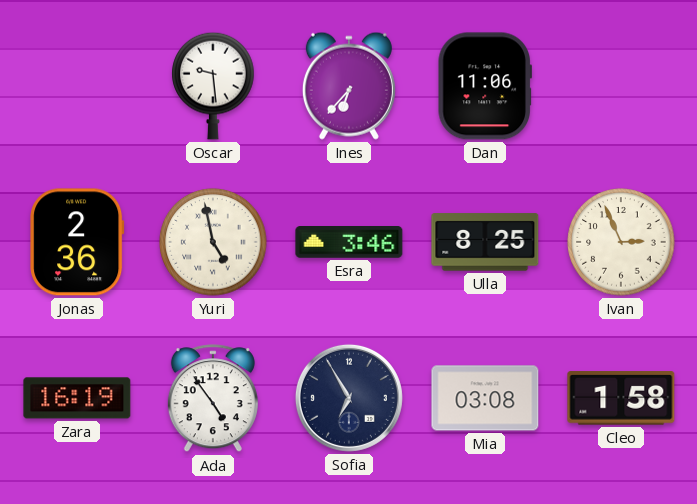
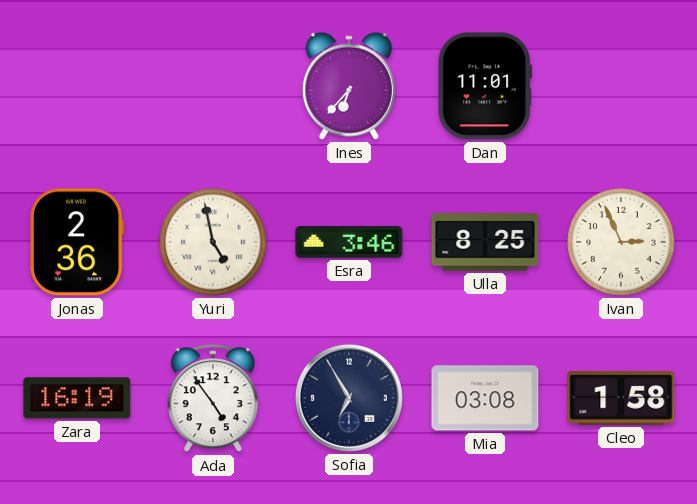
Oscar: 9:29 -> none
Dan: 11:06 -> 11:01
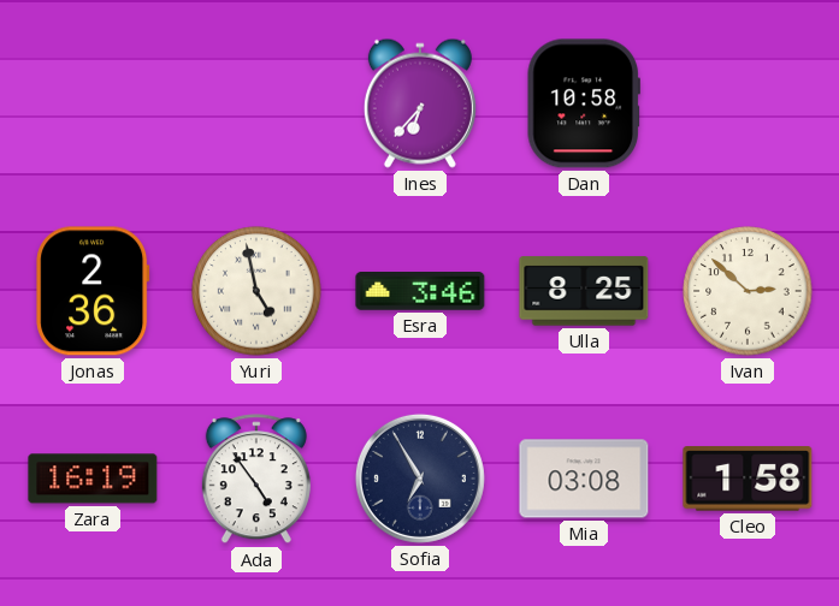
Dan: 11:01 -> 10:58
Ivan: 2:56 -> 2:52
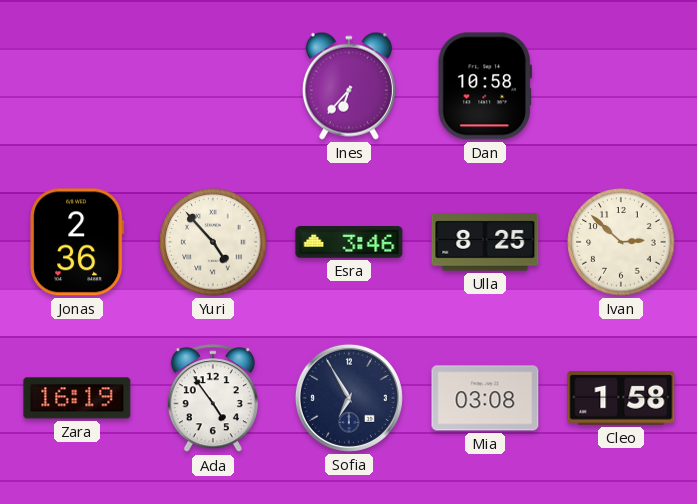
Yuri: 4:58 -> 4:53
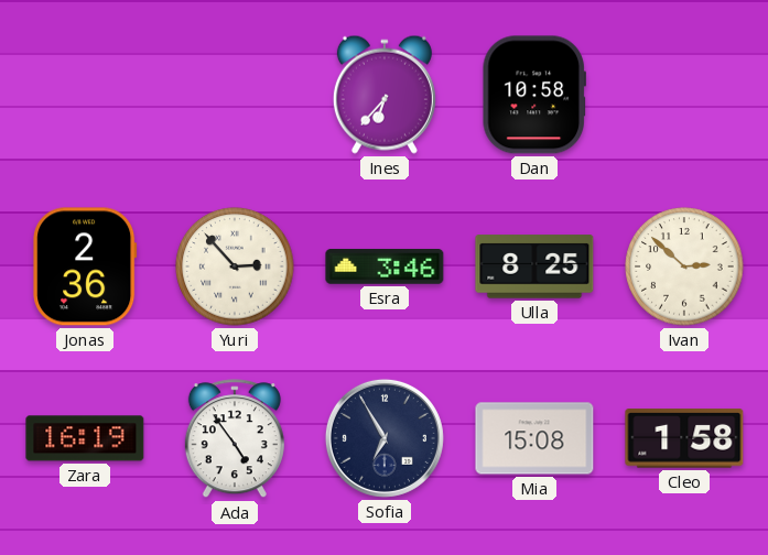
Yuri: 4:53 -> 2:53
Mia: 03:08 -> 15:08
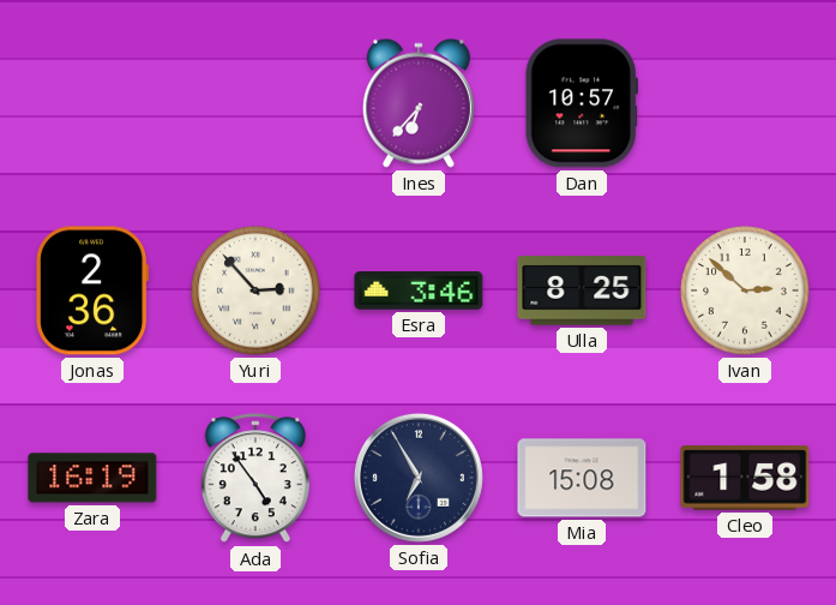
Dan: 10:58 -> 10:57
